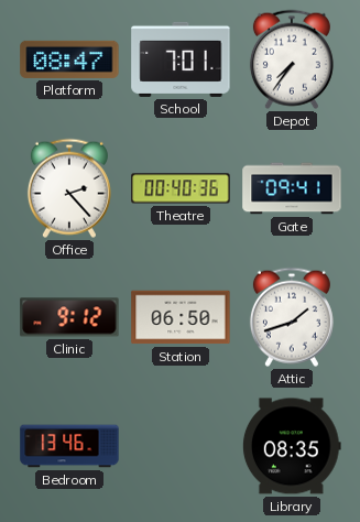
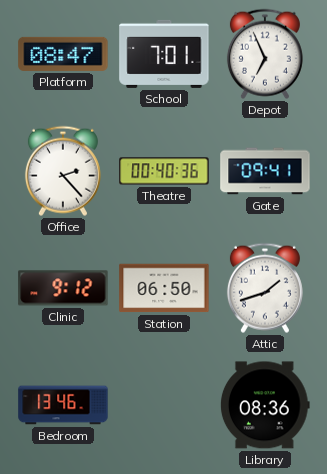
Depot: 7:36 -> 6:56
Library: 08:35 -> 08:36
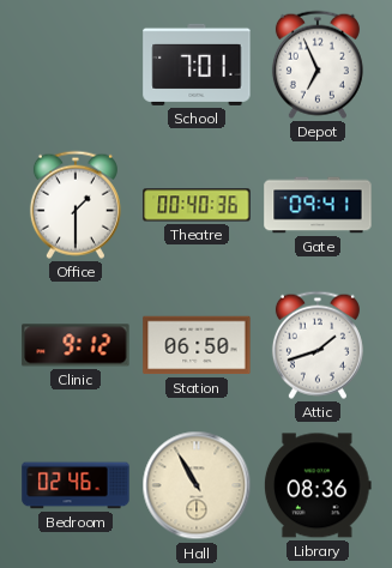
Platform: 08:47 -> none
Office: 2:23 -> 1:30
Bedroom: 13:46 -> 02:46
Hall: none -> 10:55
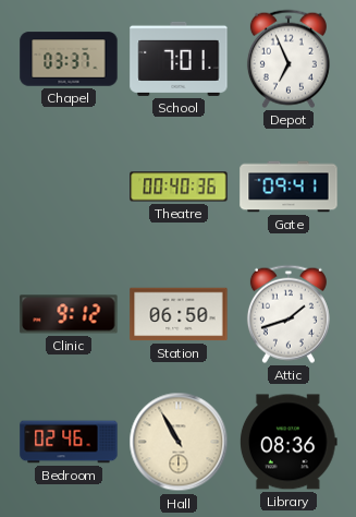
Chapel: none -> 03:37
Office: 1:30 -> none
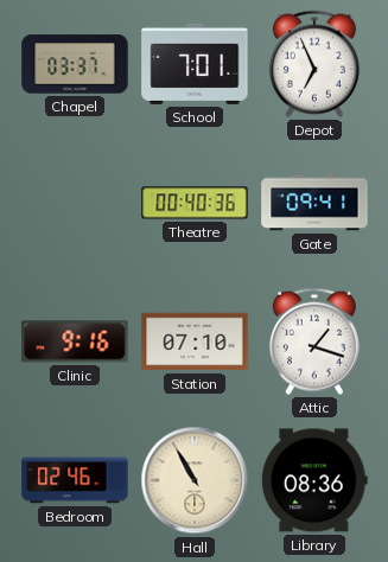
Clinic: 9:12 -> 9:16
Station: 06:50 -> 07:10
Attic: 1:42 -> 1:18
